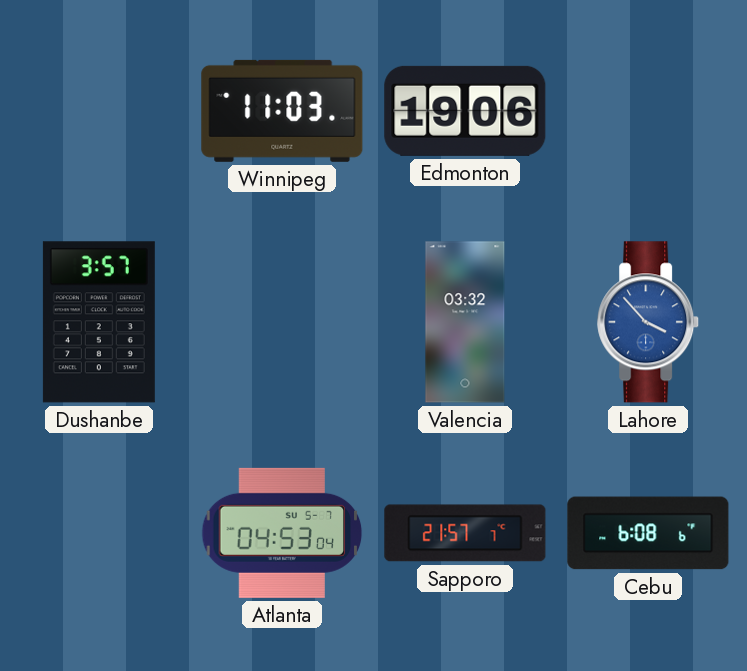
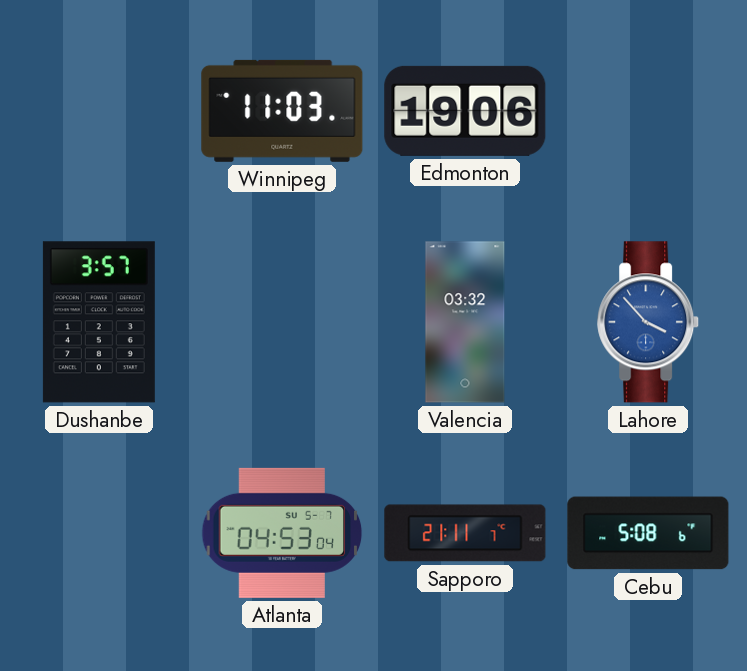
Sapporo: 21:57 -> 21:11
Cebu: 6:08 -> 5:08
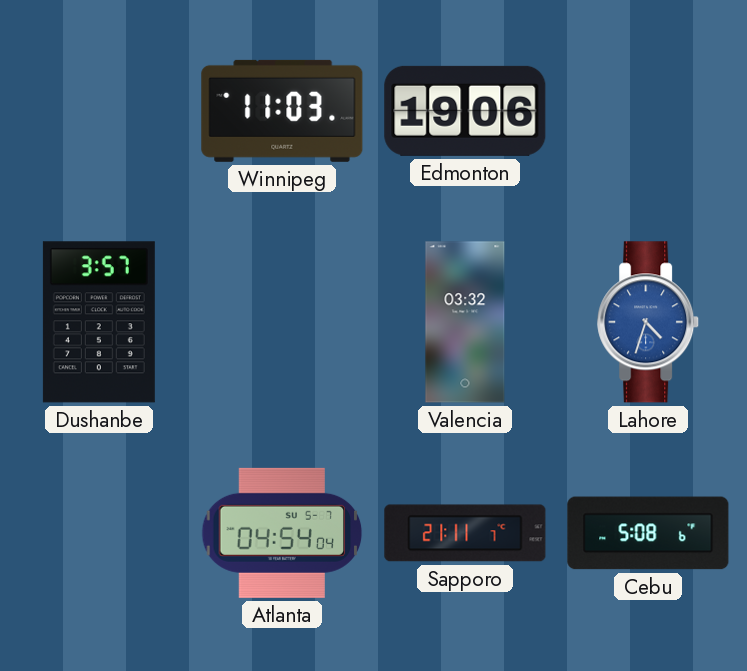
Lahore: 3:53 -> 4:33
Atlanta: 04:53 -> 04:54
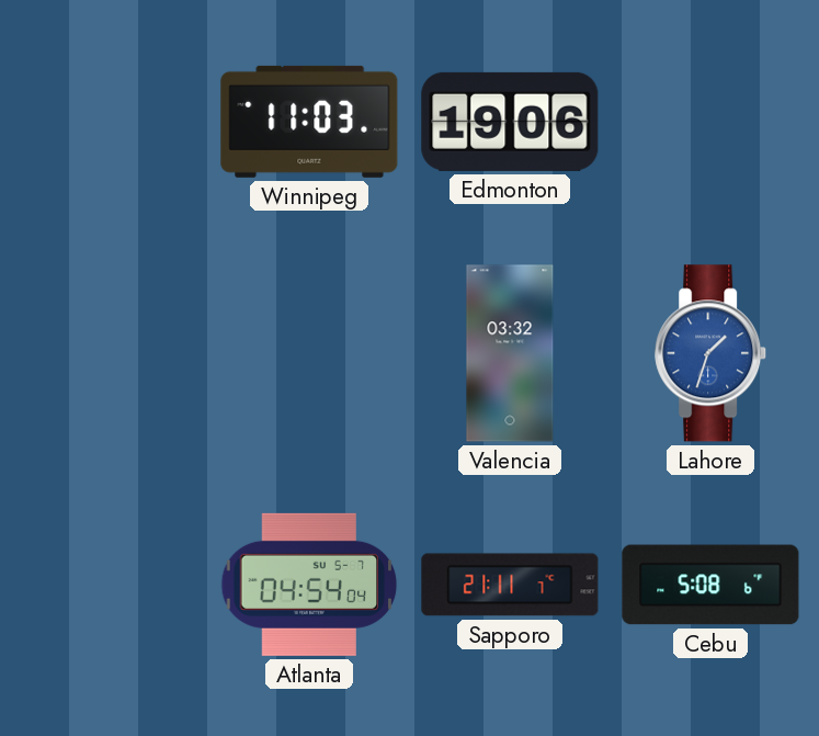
Dushanbe: 3:57 -> none
Lahore: 4:33 -> 1:33
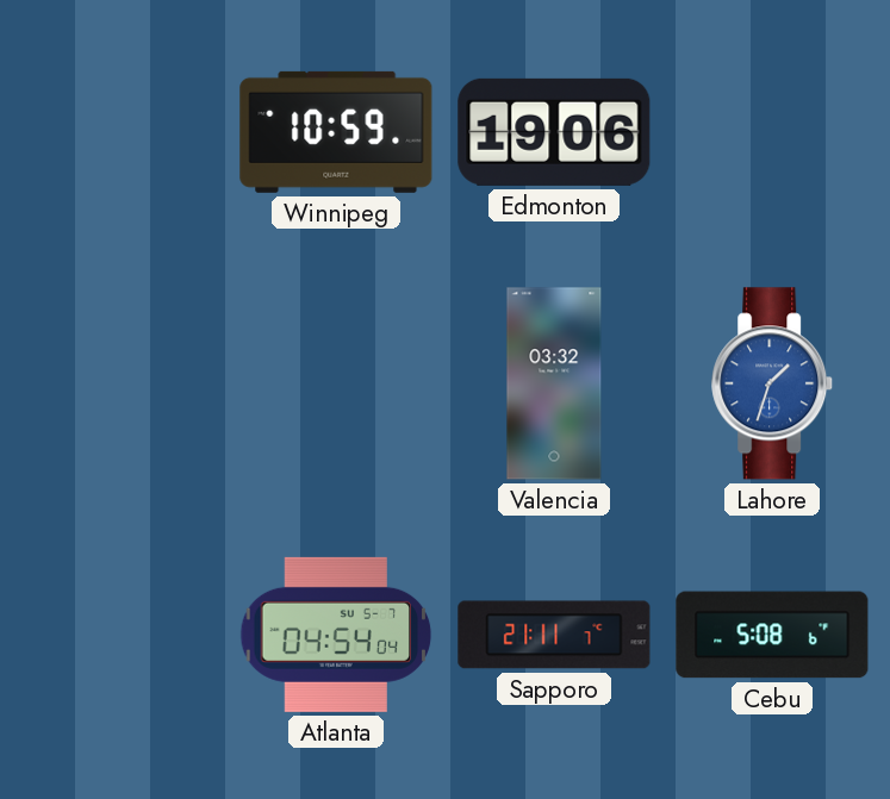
Winnipeg: 11:03 -> 10:59
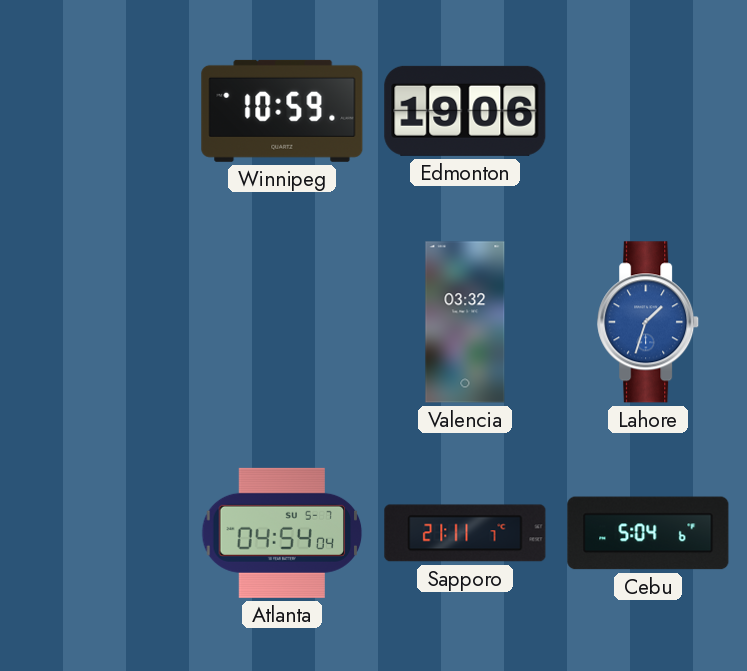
Cebu: 5:08 -> 5:04
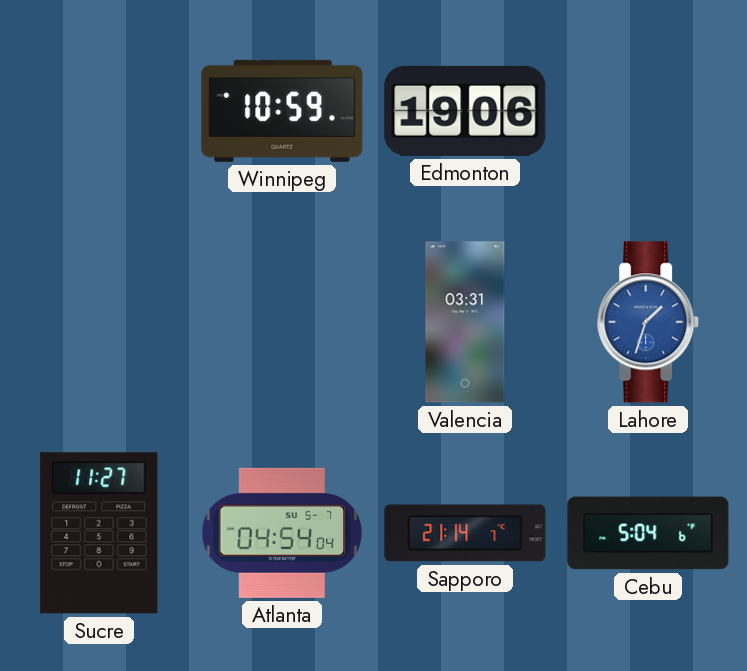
Valencia: 03:32 -> 03:31
Sucre: none -> 11:27
Sapporo: 21:11 -> 21:14
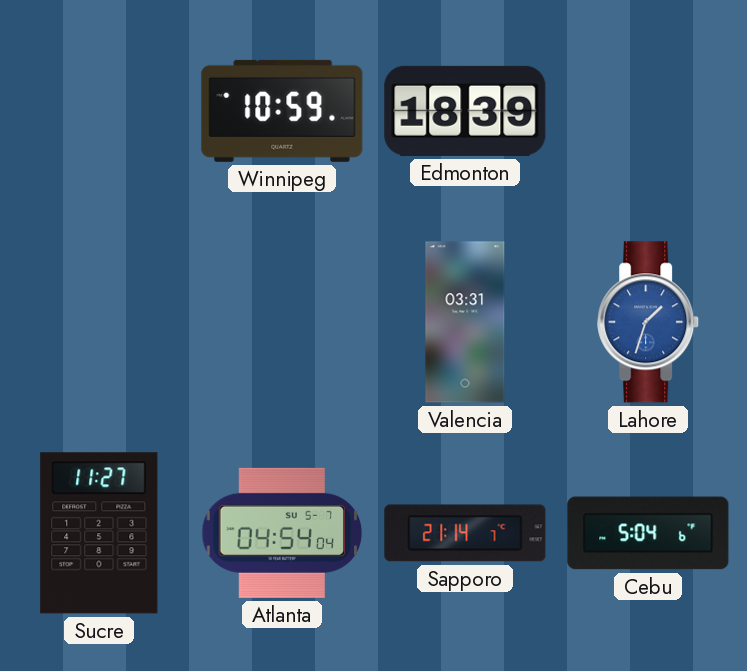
Edmonton: 19:06 -> 18:39
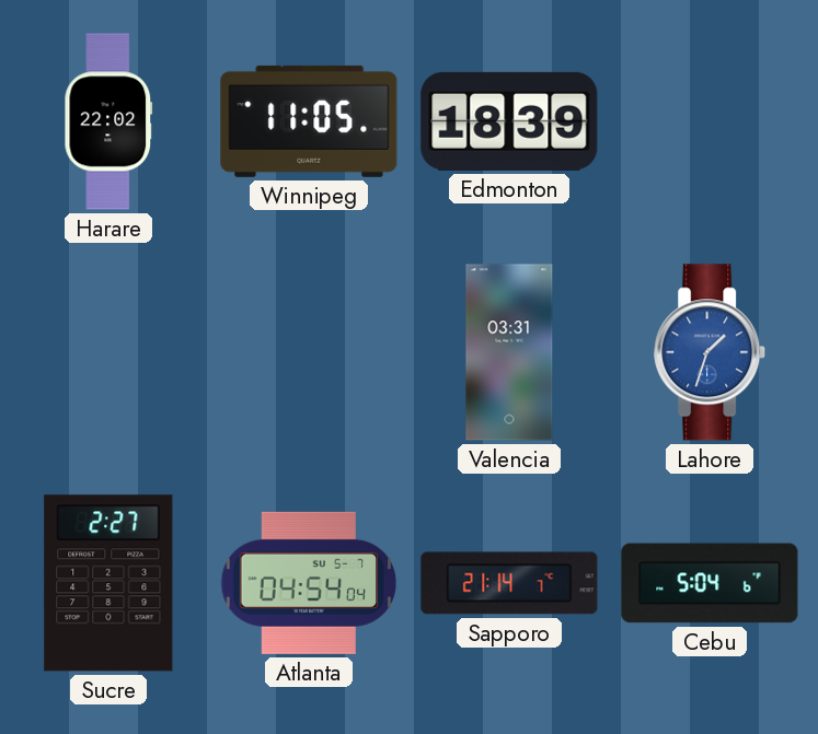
Harare: none -> 22:02
Winnipeg: 10:59 -> 11:05
Sucre: 11:27 -> 2:27
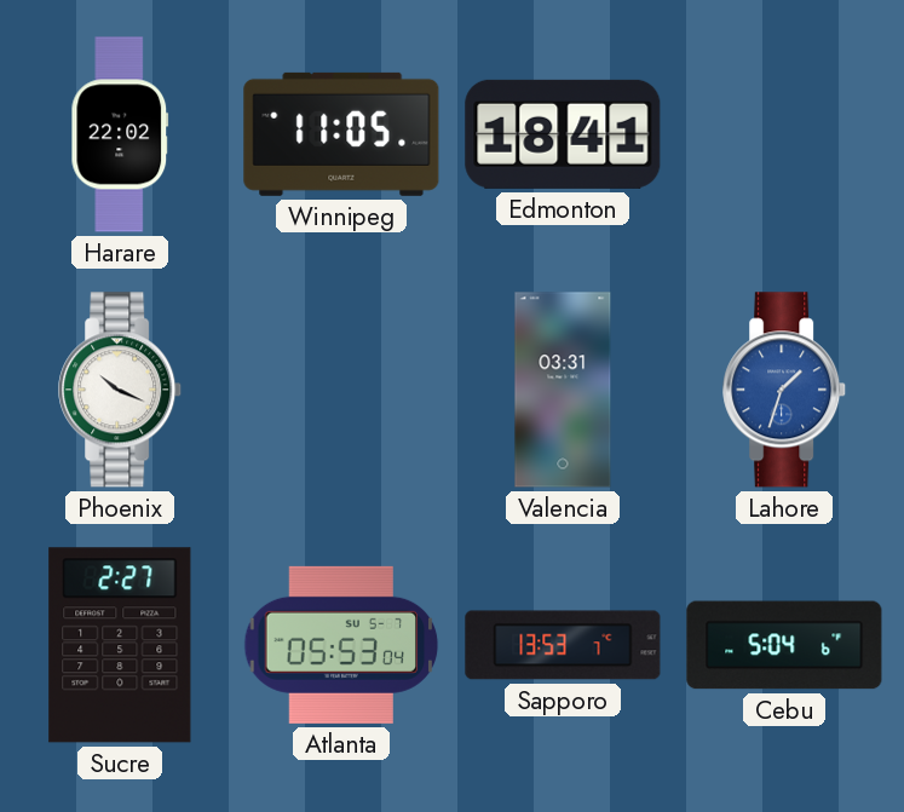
Edmonton: 18:39 -> 18:41
Phoenix: none -> 10:19
Atlanta: 04:54 -> 05:53
Sapporo: 21:14 -> 13:53
